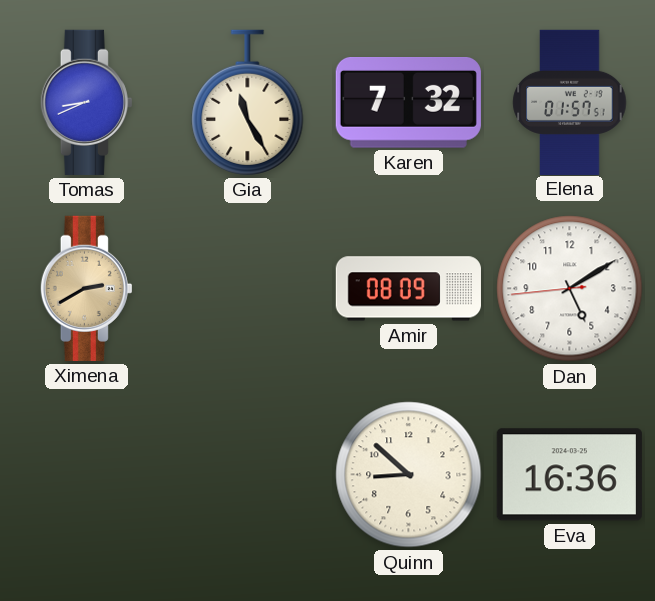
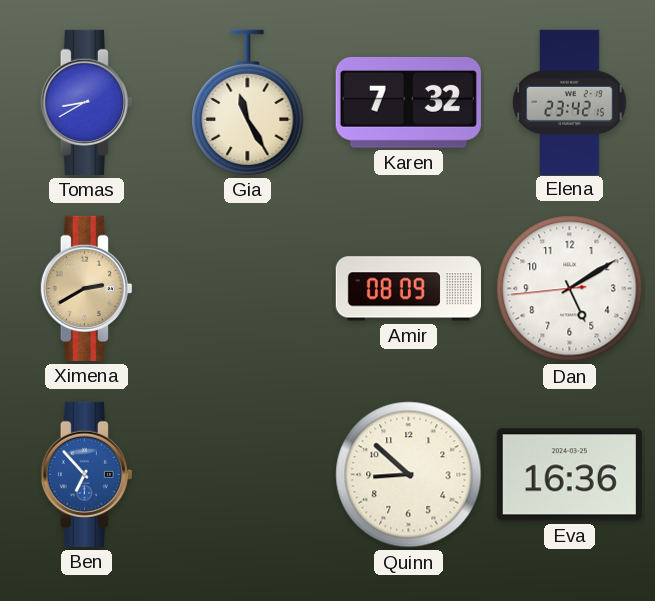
Tomas: 8:41 -> 8:40
Elena: 01:57 -> 23:42
Ben: none -> 6:53
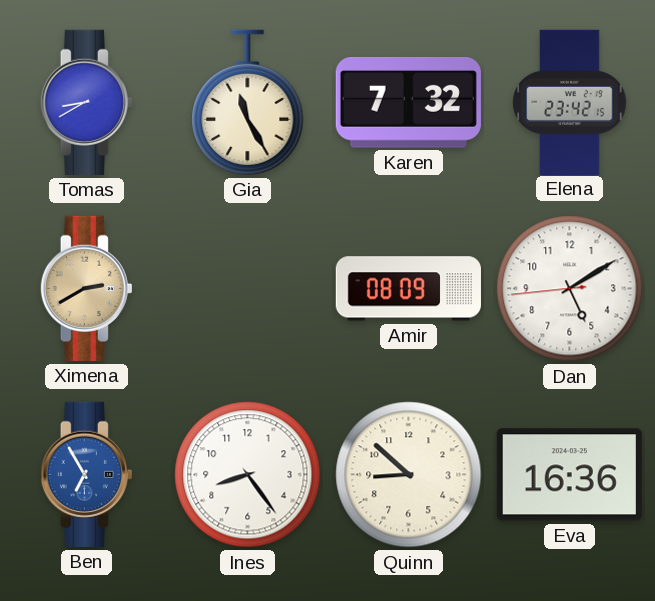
Ben: 6:53 -> 6:55
Ines: none -> 8:24
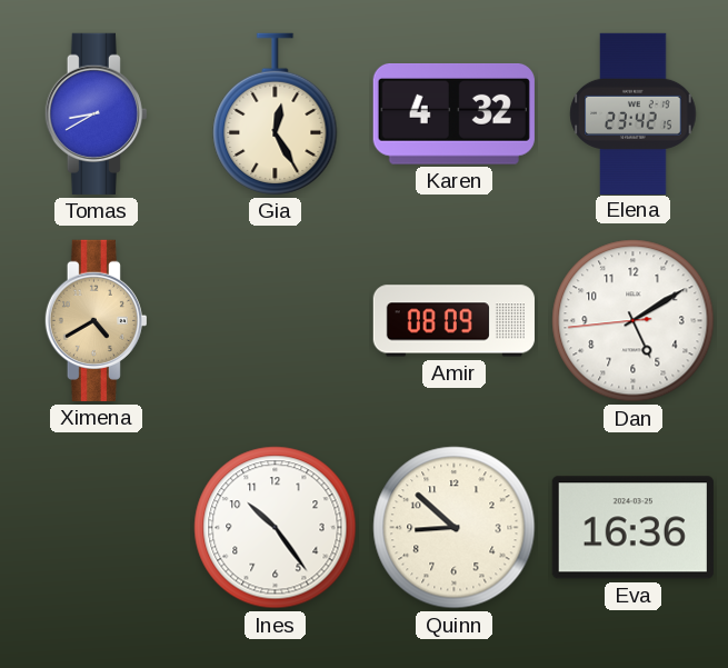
Gia: 11:25 -> 12:25
Karen: 7:32 -> 4:32
Ximena: 2:40 -> 4:40
Ben: 6:55 -> none
Ines: 8:24 -> 10:24
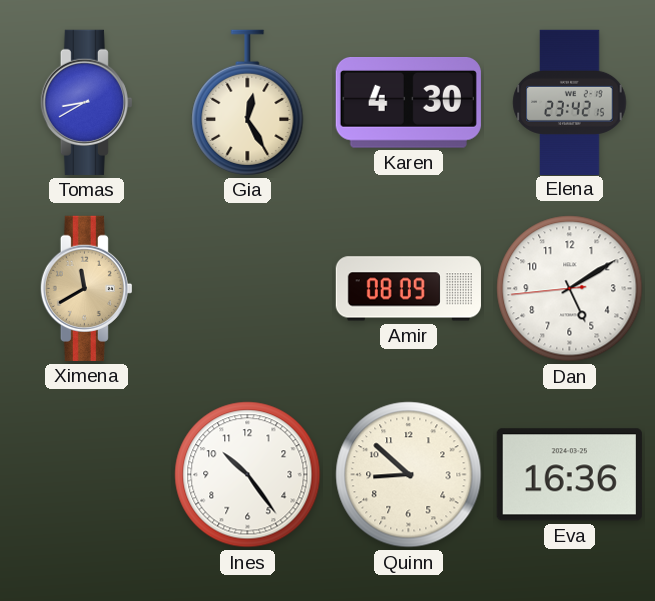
Karen: 4:32 -> 4:30
Ximena: 4:40 -> 11:40
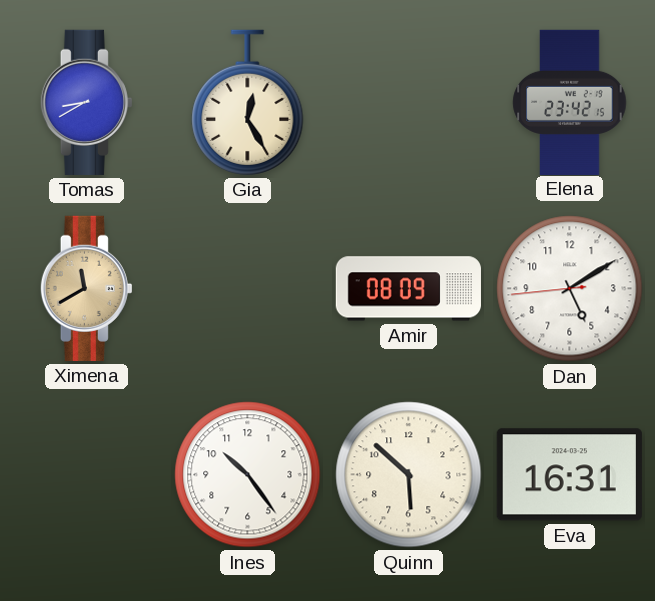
Karen: 4:30 -> none
Quinn: 8:52 -> 5:52
Eva: 16:36 -> 16:31
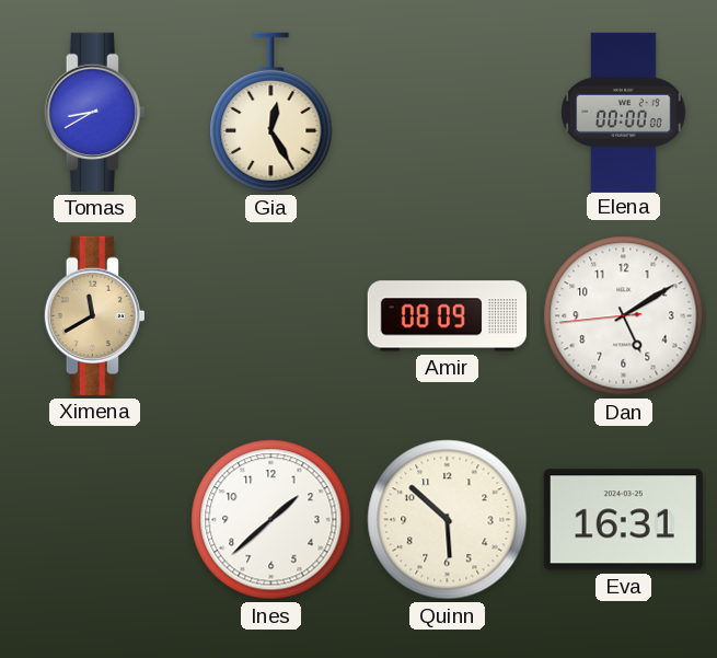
Elena: 23:42 -> 00:00
Ines: 10:24 -> 1:38
